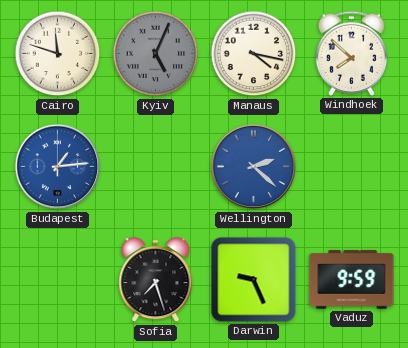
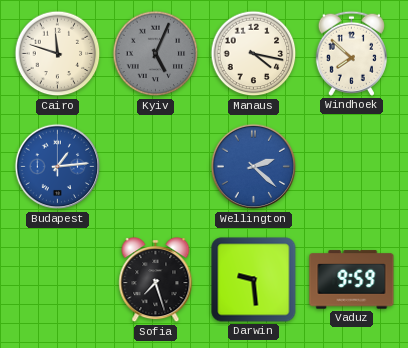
Darwin: 9:26 -> 9:29
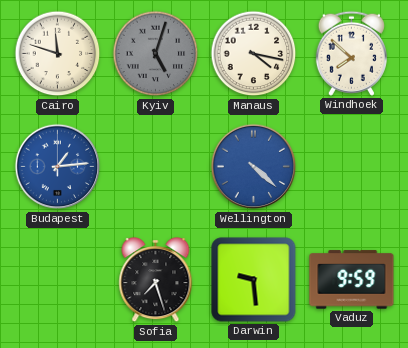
Kyiv: 5:04 -> 5:03
Wellington: 2:22 -> 4:22
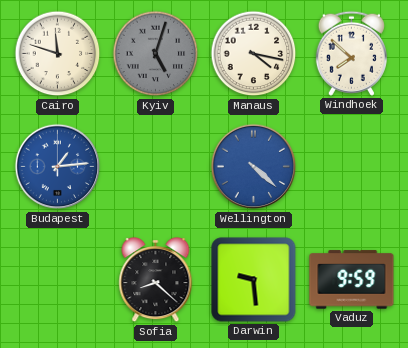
Sofia: 7:27 -> 8:22
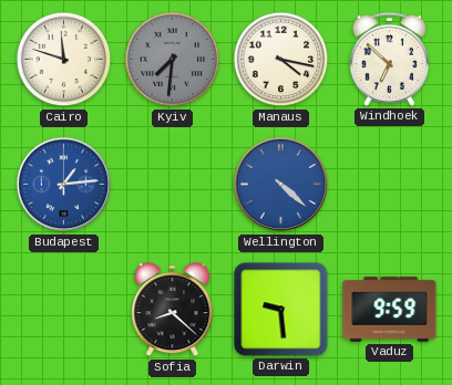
Kyiv: 5:03 -> 7:31
Windhoek: 7:52 -> 6:52
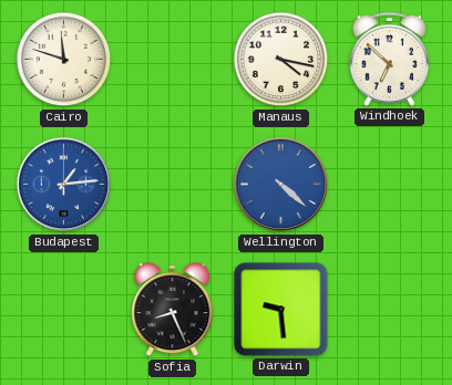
Kyiv: 7:31 -> none
Sofia: 8:22 -> 8:26
Vaduz: 9:59 -> none
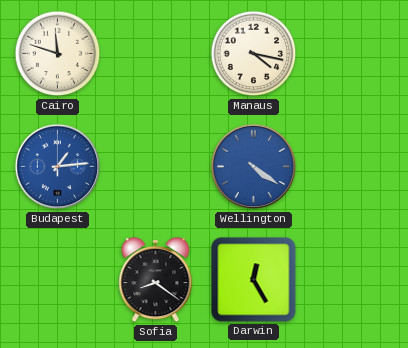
Windhoek: 6:52 -> none
Wellington: 4:22 -> 4:21
Sofia: 8:26 -> 8:21
Darwin: 9:29 -> 12:25
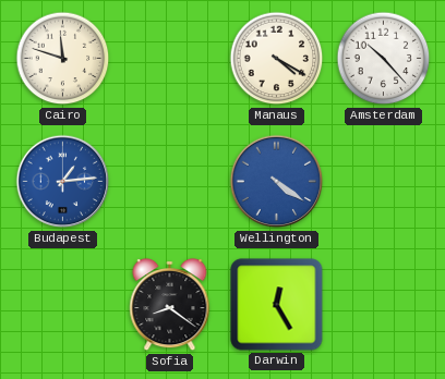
Manaus: 4:17 -> 4:20
Amsterdam: none -> 10:23
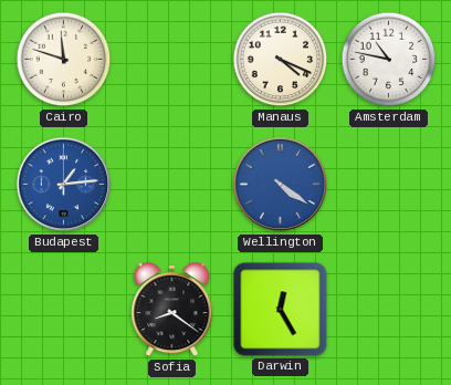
Manaus: 4:20 -> 4:19
Amsterdam: 10:23 -> 10:47
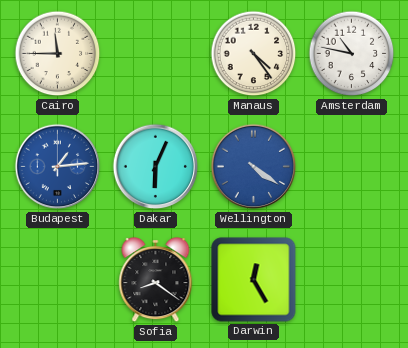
Cairo: 11:48 -> 11:45
Manaus: 4:19 -> 4:24
Dakar: none -> 6:04
